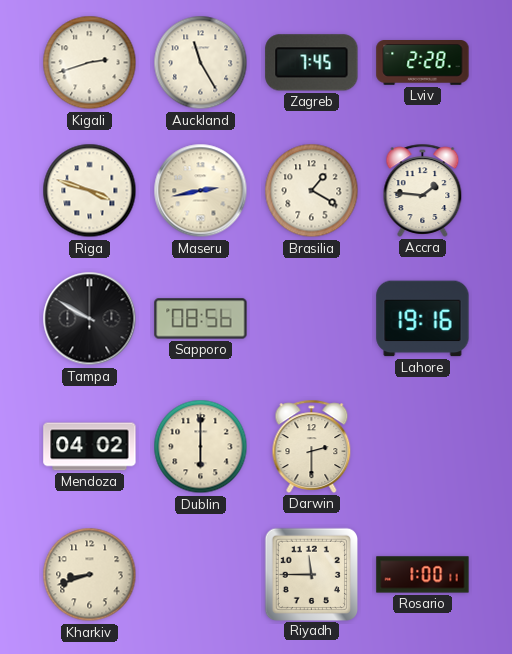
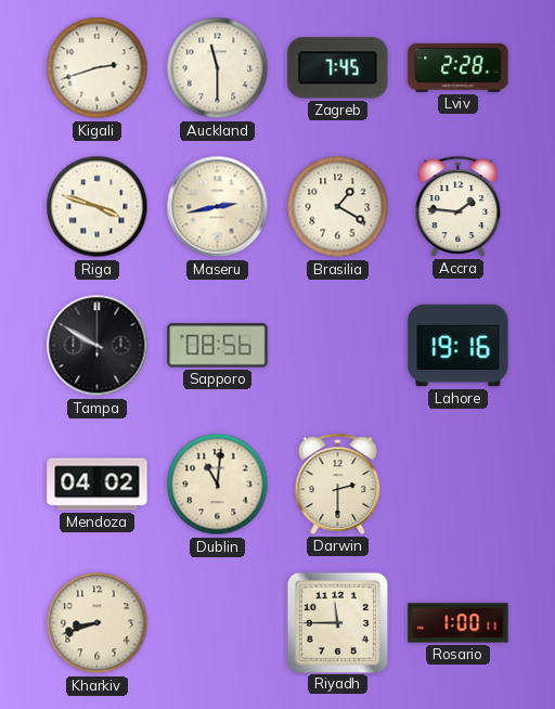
Auckland: 11:25 -> 11:30
Dublin: 6:00 -> 11:01
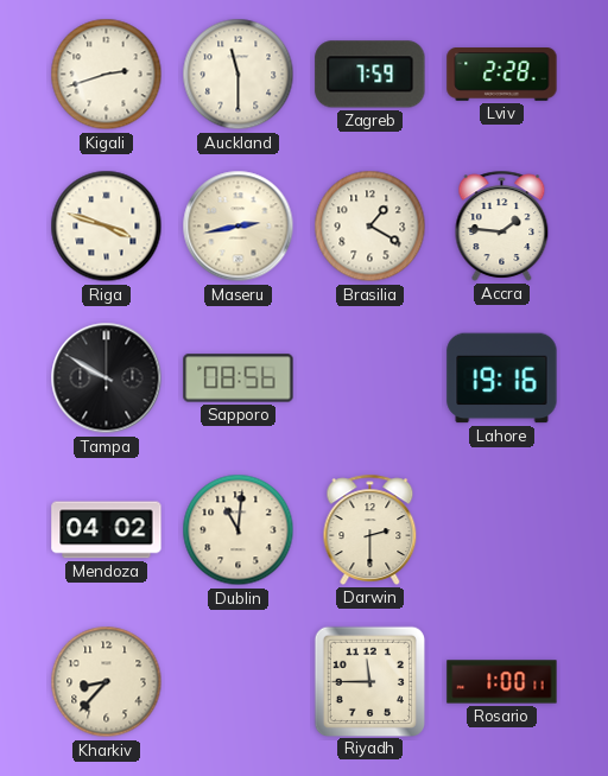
Zagreb: 7:45 -> 7:59
Kharkiv: 8:42 -> 8:37
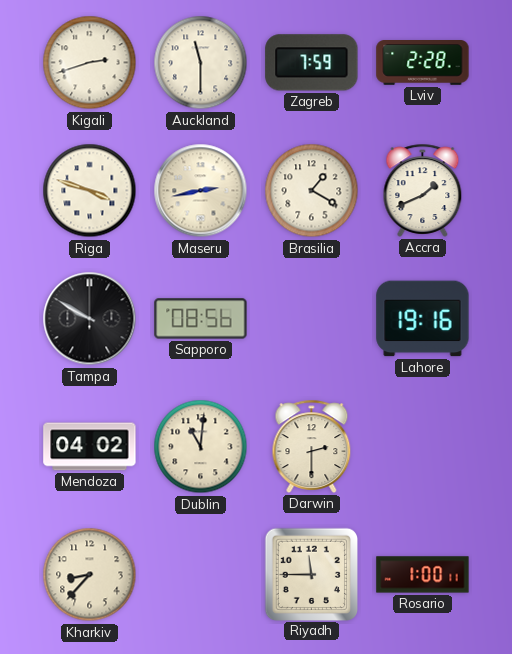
Accra: 1:46 -> 1:41
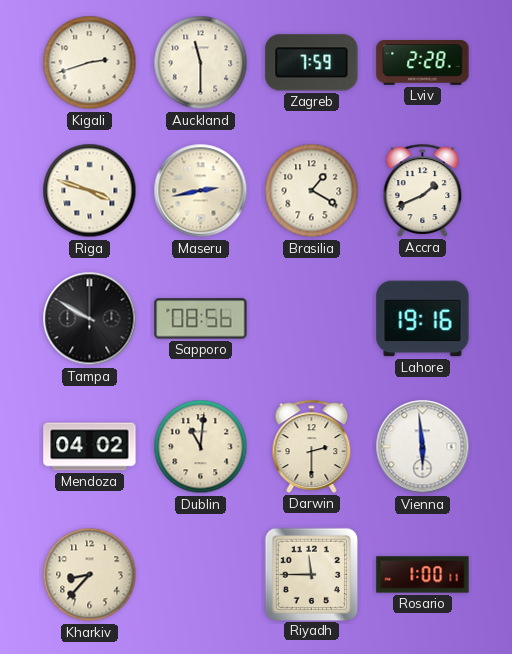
Vienna: none -> 5:59
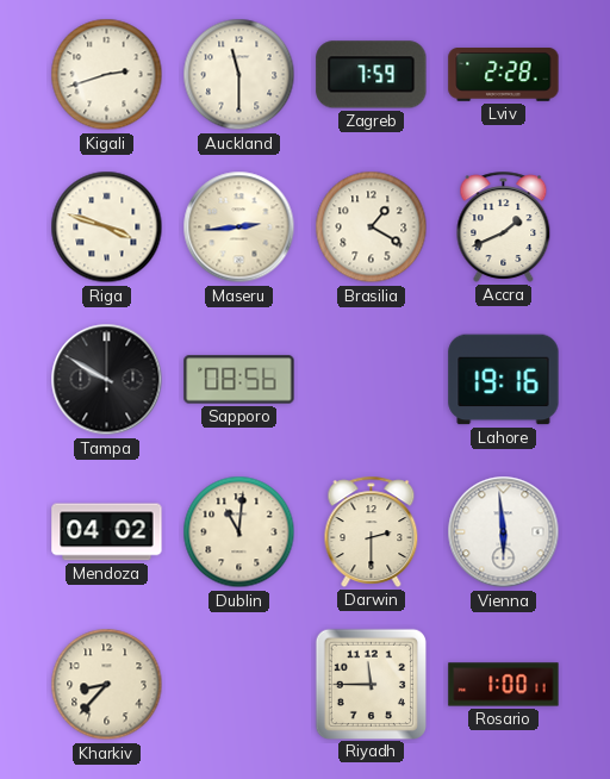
Maseru: 2:43 -> 2:44
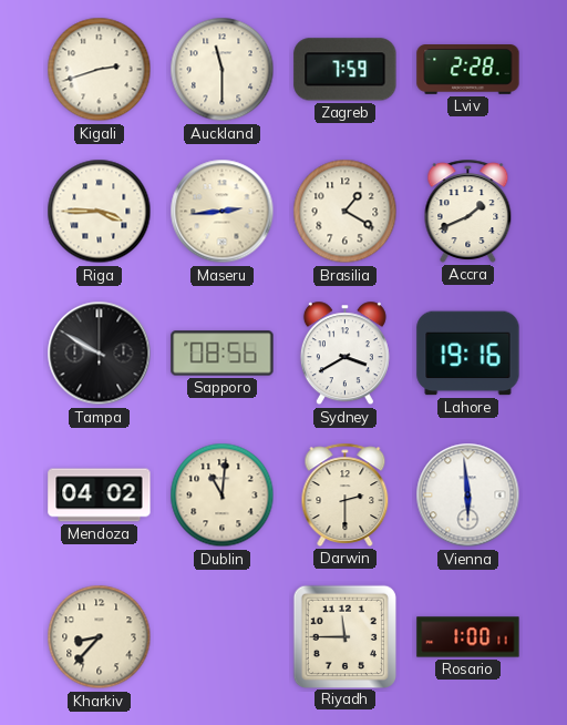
Riga: 3:48 -> 3:45
Sydney: none -> 3:40
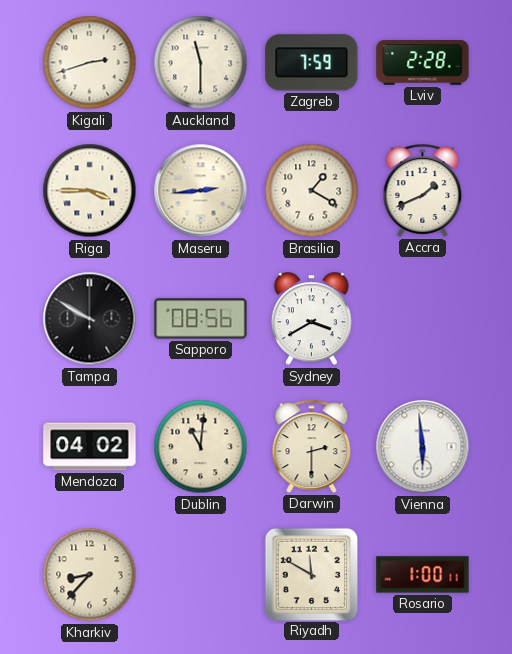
Lahore: 19:16 -> none
Riyadh: 11:45 -> 11:50
